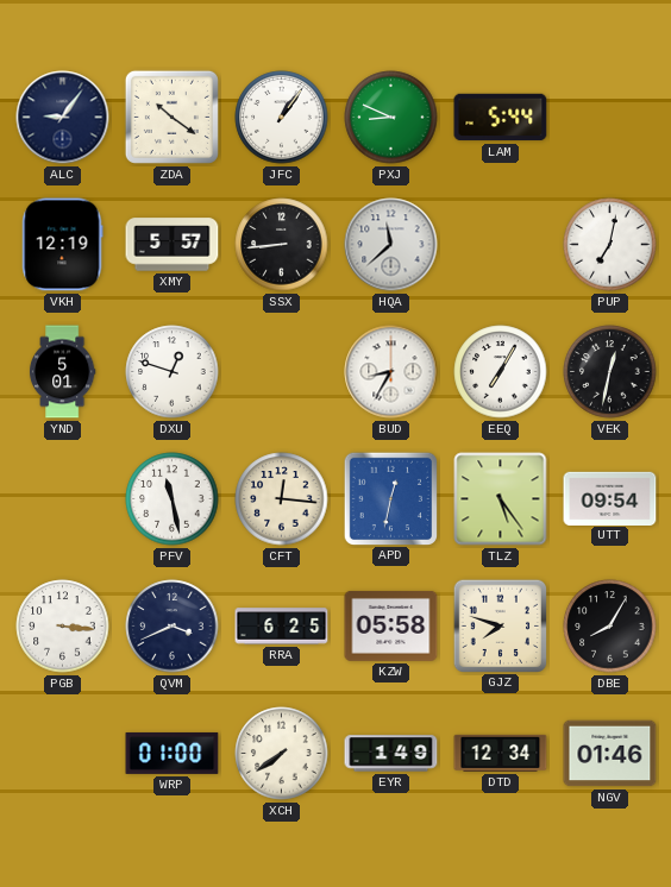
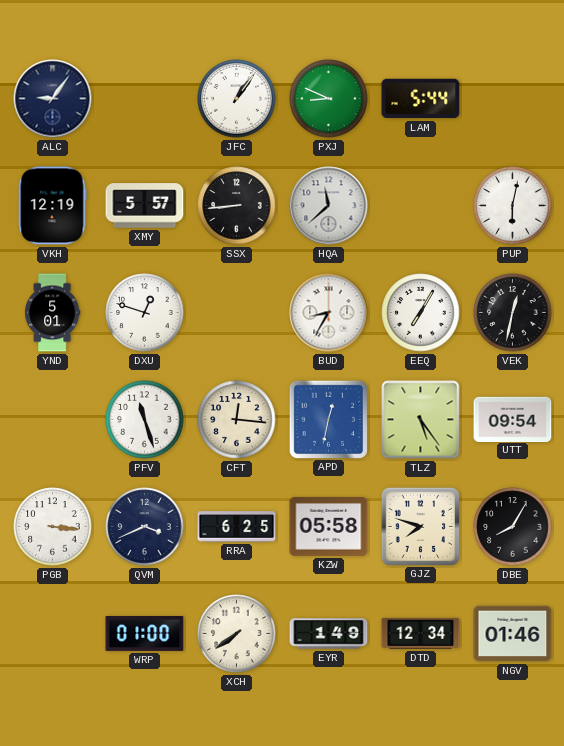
ZDA: 10:21 -> none
PUP: 7:02 -> 6:02
PFV: 11:28 -> 11:27
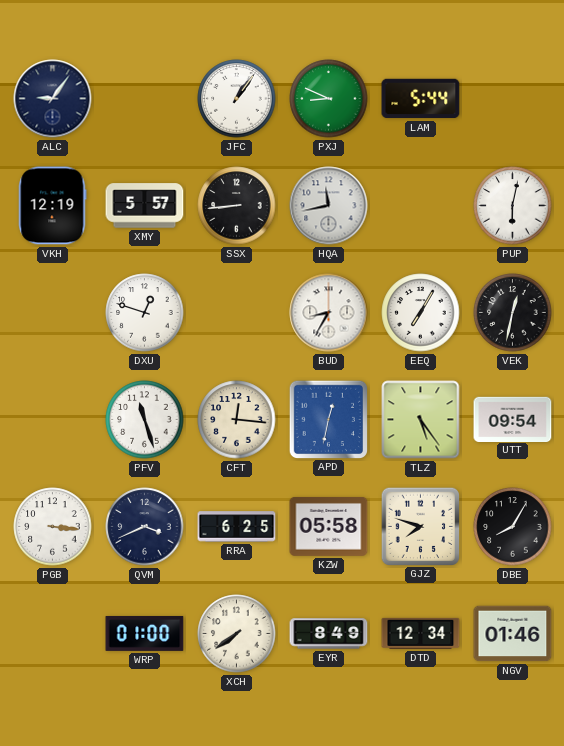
HQA: 11:38 -> 11:43
YND: 5:01 -> none
EYR: 1:49 -> 8:49
